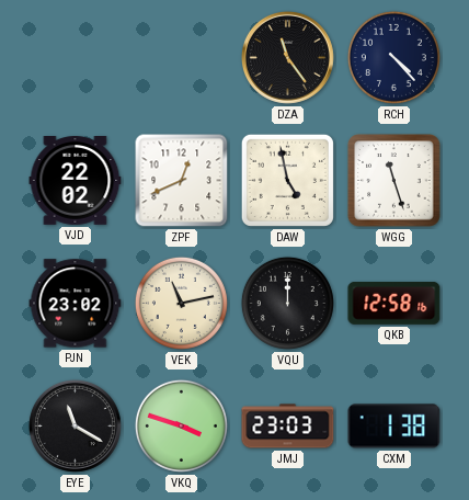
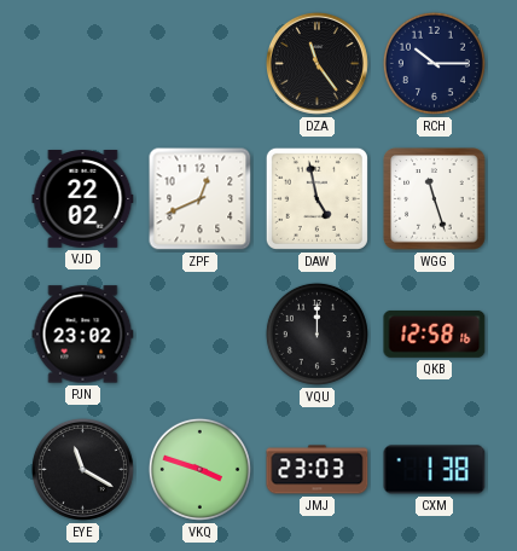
RCH: 4:23 -> 10:15
VEK: 11:13 -> none
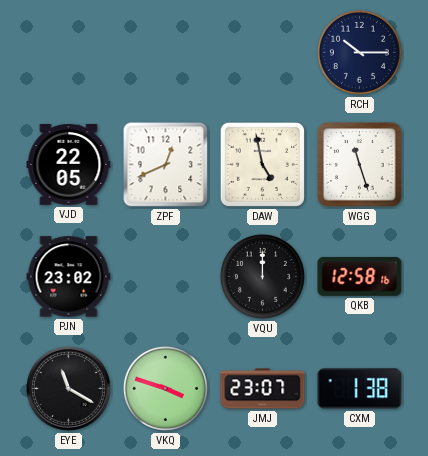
DZA: 11:24 -> none
VJD: 22:02 -> 22:05
JMJ: 23:03 -> 23:07
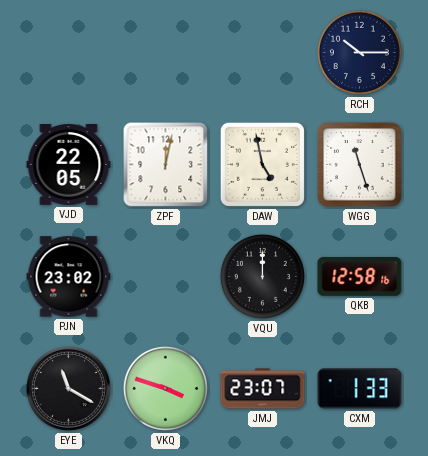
ZPF: 12:41 -> 12:02
CXM: 1:38 -> 1:33
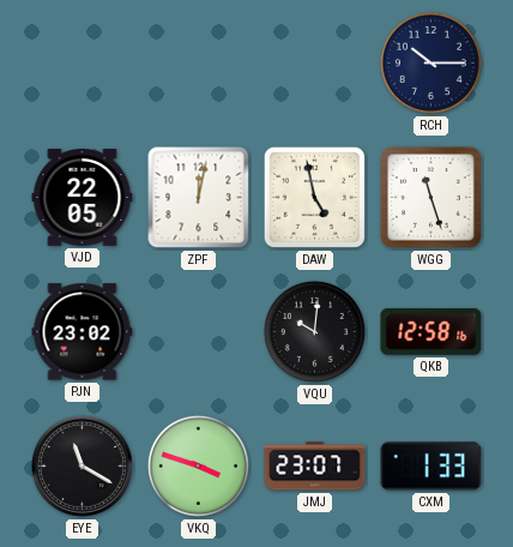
VQU: 12:00 -> 10:01
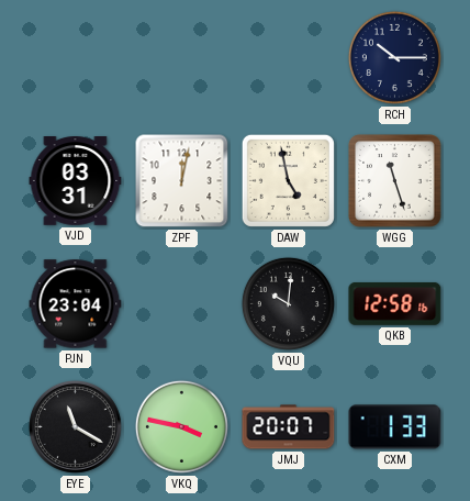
VJD: 22:05 -> 03:31
PJN: 23:02 -> 23:04
VKQ: 3:48 -> 3:47
JMJ: 23:07 -> 20:07
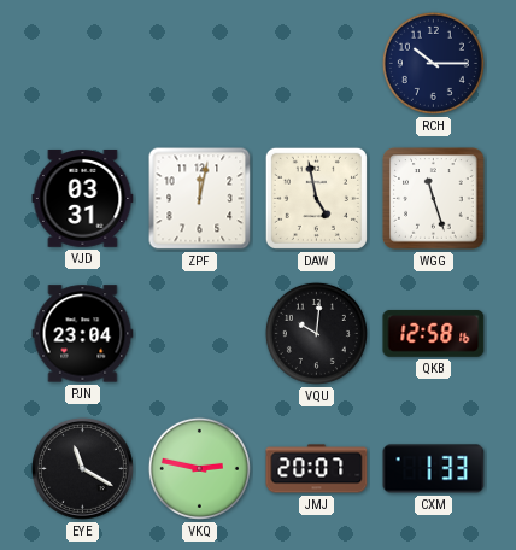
VKQ: 3:47 -> 2:47
